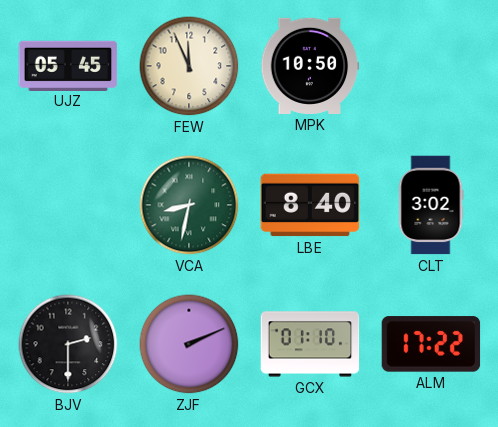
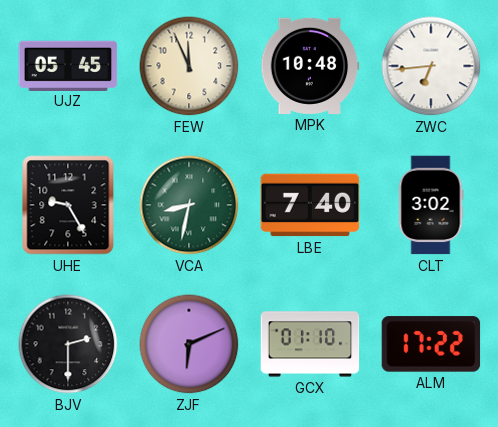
MPK: 10:50 -> 10:48
ZWC: none -> 6:44
UHE: none -> 9:25
LBE: 8:40 -> 7:40
ZJF: 2:11 -> 6:11
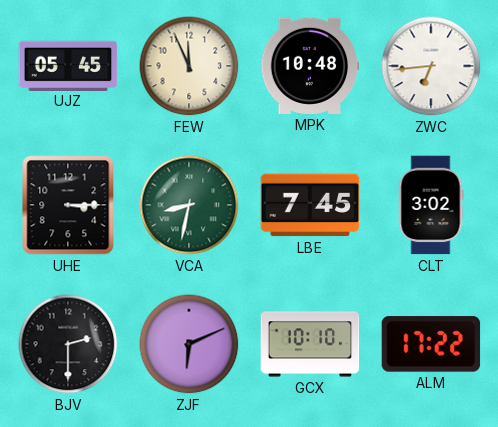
UHE: 9:25 -> 3:15
LBE: 7:40 -> 7:45
GCX: 01:10 -> 10:10
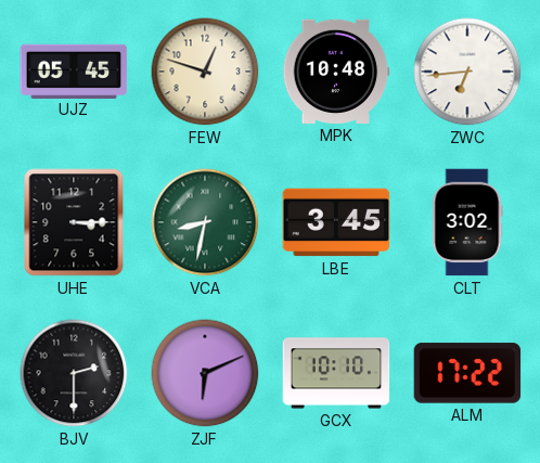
FEW: 11:56 -> 12:48
LBE: 7:45 -> 3:45
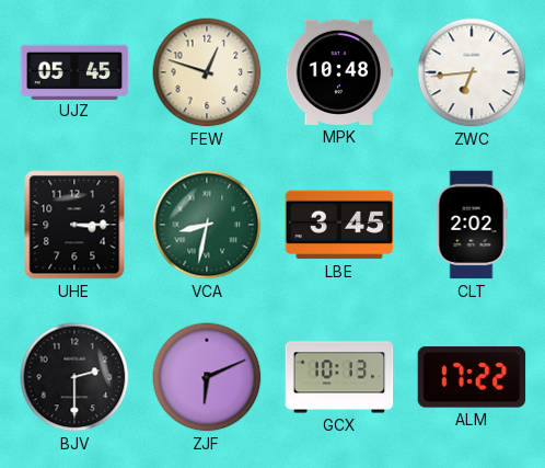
CLT: 3:02 -> 2:02
GCX: 10:10 -> 10:13
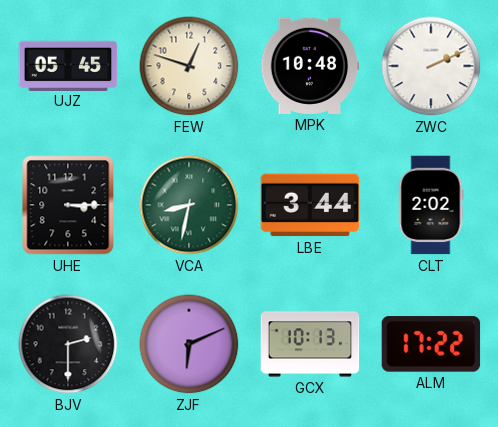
ZWC: 6:44 -> 2:11
LBE: 3:45 -> 3:44
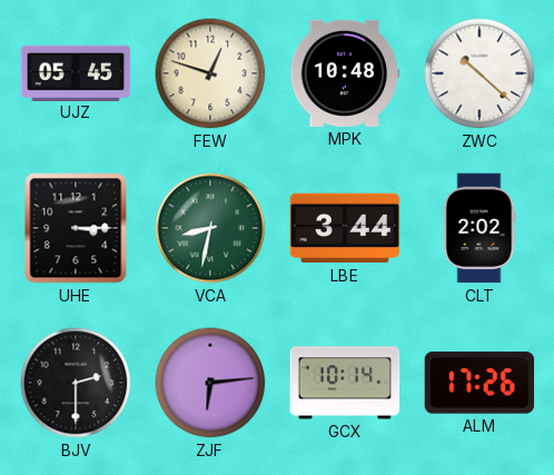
ZWC: 2:11 -> 10:22
ZJF: 6:11 -> 6:14
GCX: 10:13 -> 10:14
ALM: 17:22 -> 17:26
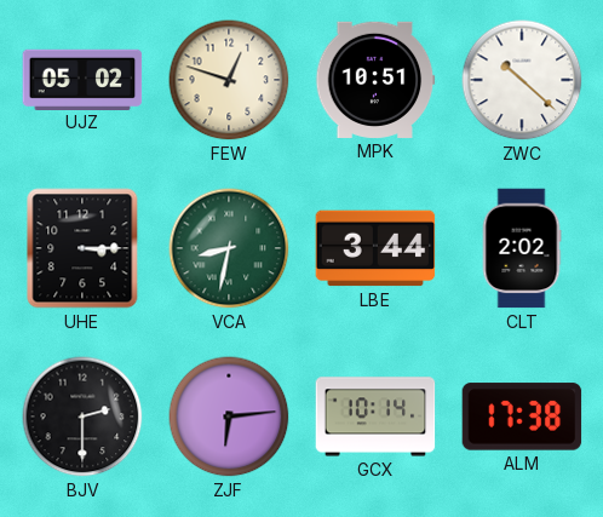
UJZ: 05:45 -> 05:02
MPK: 10:48 -> 10:51
ALM: 17:26 -> 17:38
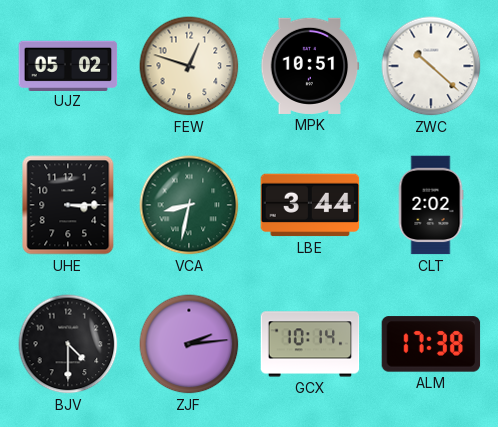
BJV: 2:30 -> 4:30
ZJF: 6:14 -> 2:14
